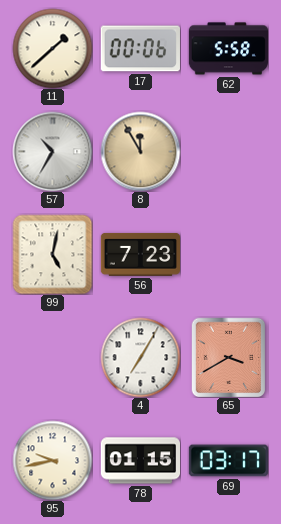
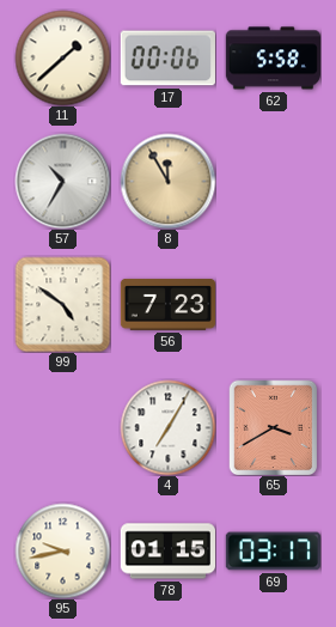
99: 5:02 -> 4:51
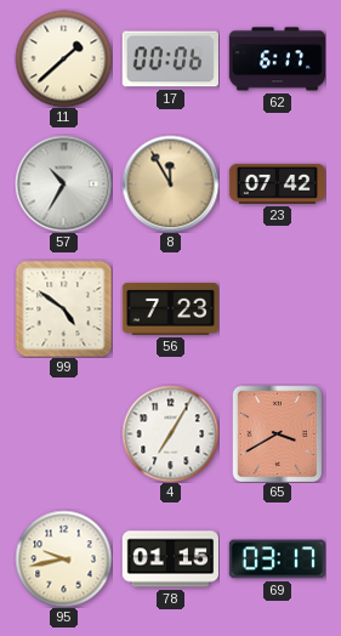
62: 5:58 -> 6:17
23: none -> 07:42
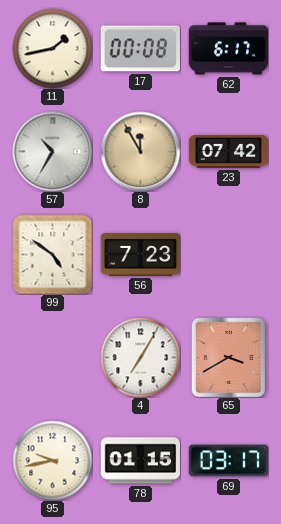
11: 1:38 -> 1:43
17: 00:06 -> 00:08
